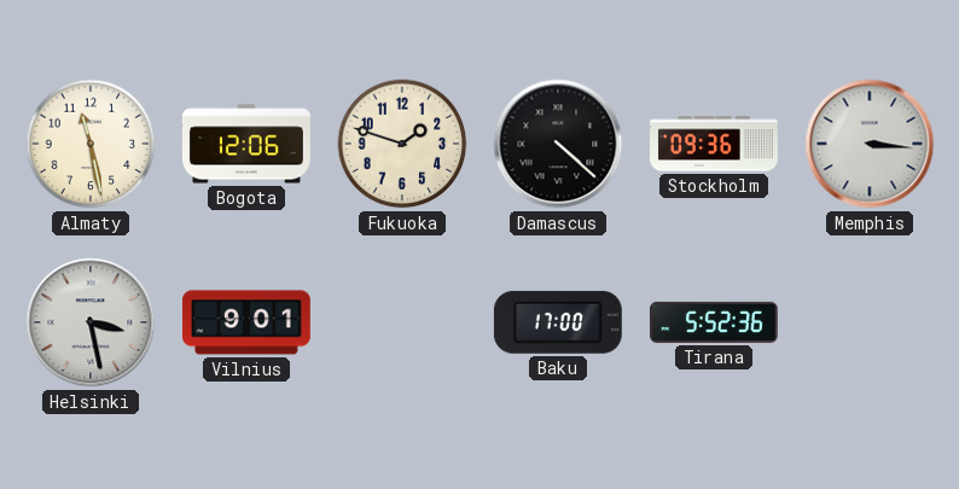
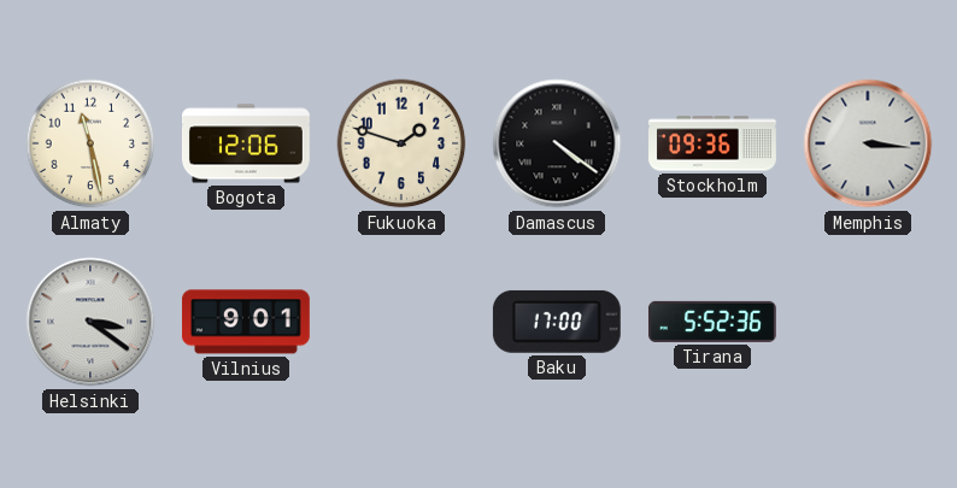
Damascus: 4:22 -> 4:21
Helsinki: 3:28 -> 3:21
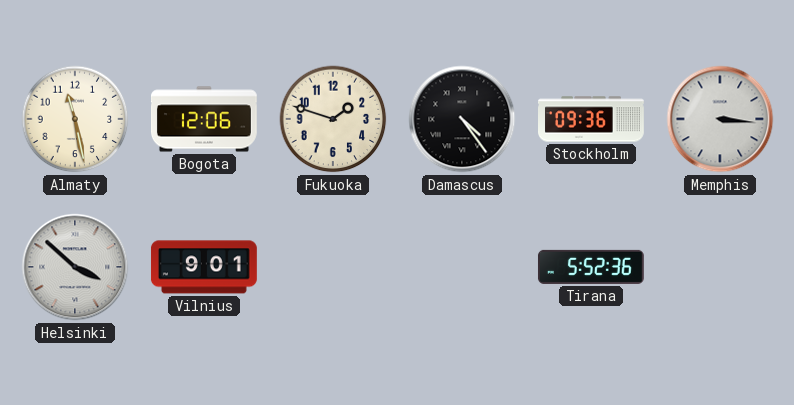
Damascus: 4:21 -> 4:24
Helsinki: 3:21 -> 3:52
Baku: 17:00 -> none
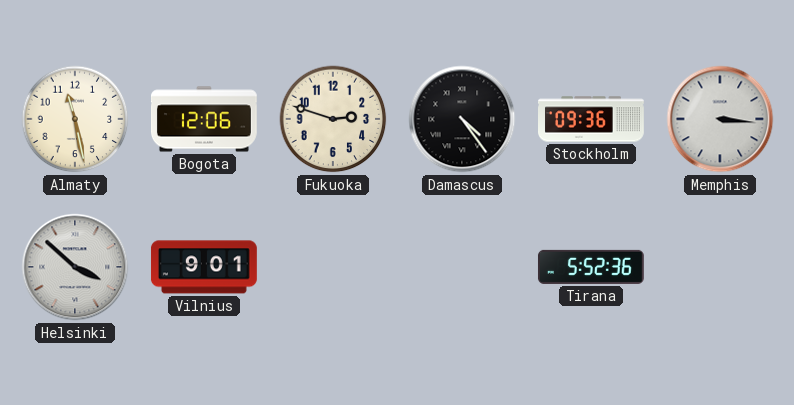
Fukuoka: 1:48 -> 2:48
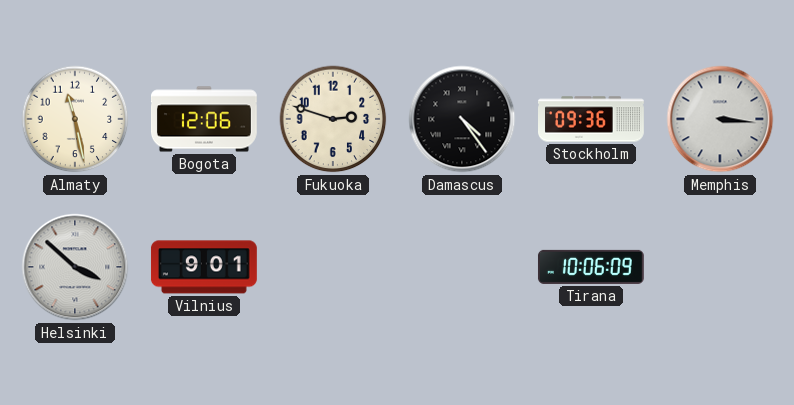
Tirana: 5:52 -> 10:06
